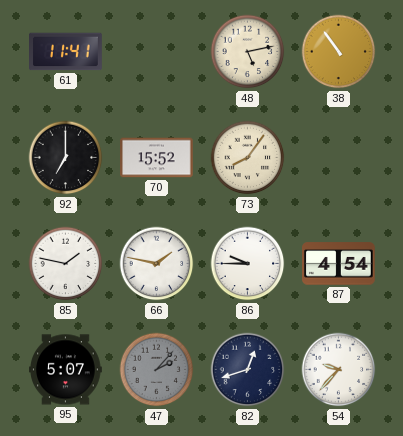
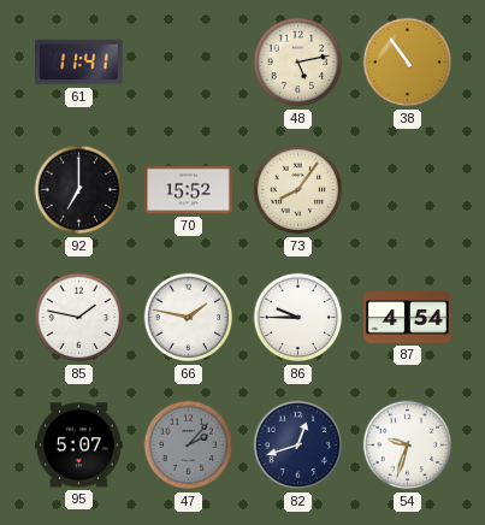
54: 9:37 -> 9:33
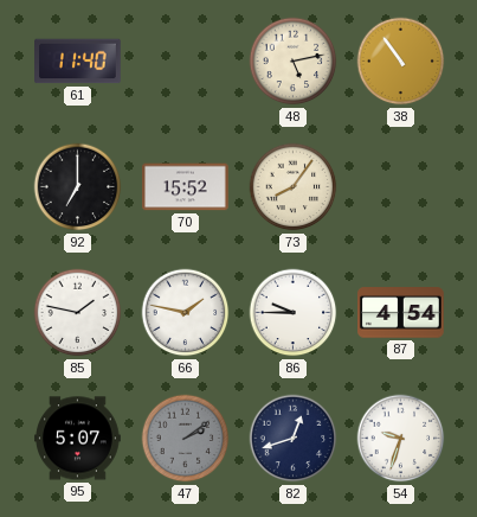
61: 11:41 -> 11:40
47: 2:07 -> 2:09
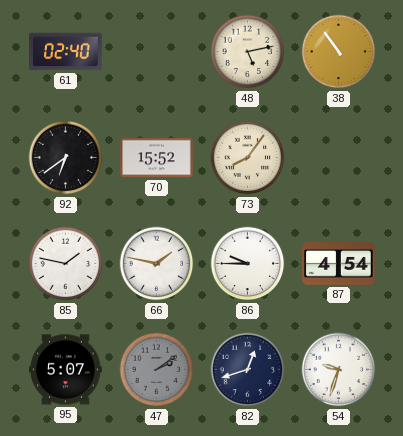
61: 11:40 -> 02:40
92: 7:00 -> 6:39
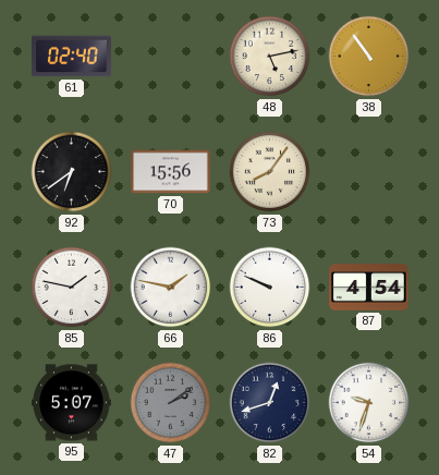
70: 15:52 -> 15:56
86: 9:45 -> 9:49
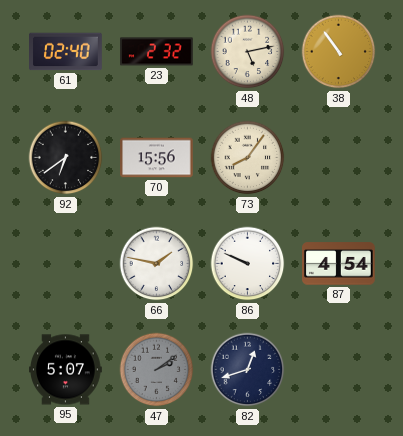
23: none -> 2:32
85: 1:47 -> none
54: 9:33 -> none
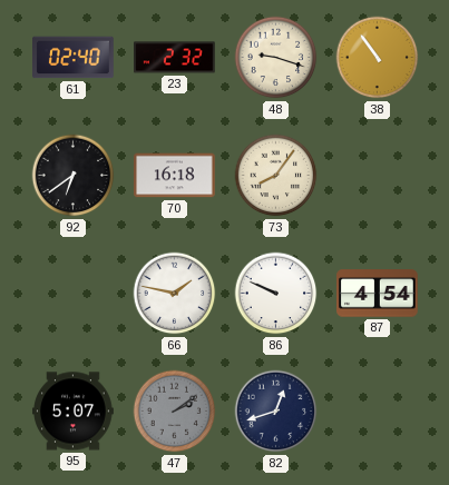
48: 5:13 -> 9:18
70: 15:56 -> 16:18
